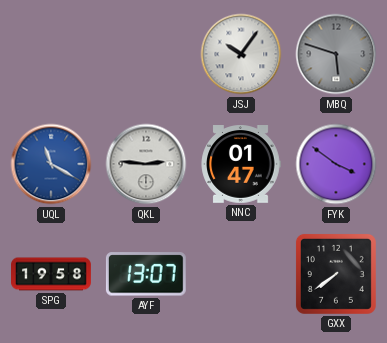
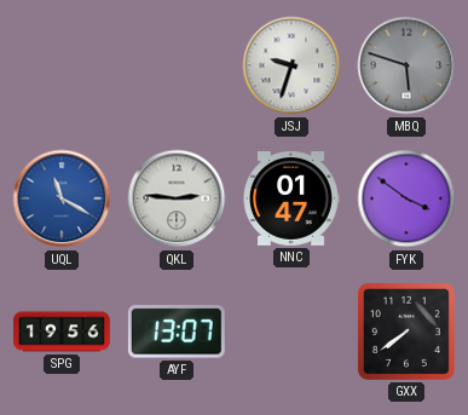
JSJ: 10:06 -> 9:33
SPG: 19:58 -> 19:56
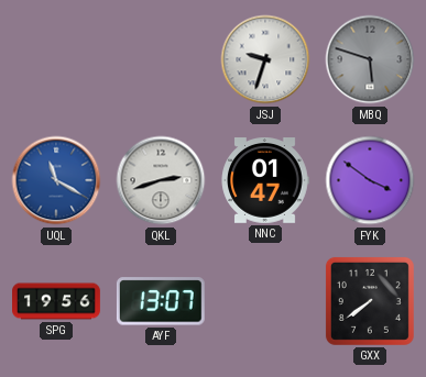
QKL: 2:46 -> 2:42
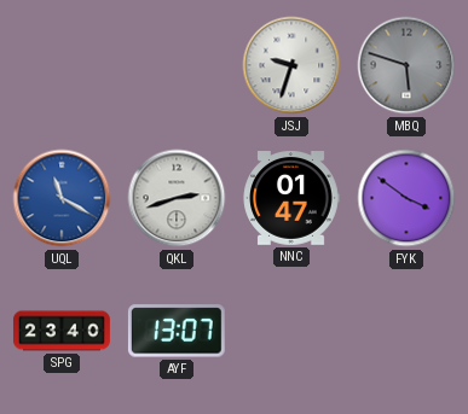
SPG: 19:56 -> 23:40
GXX: 7:39 -> none
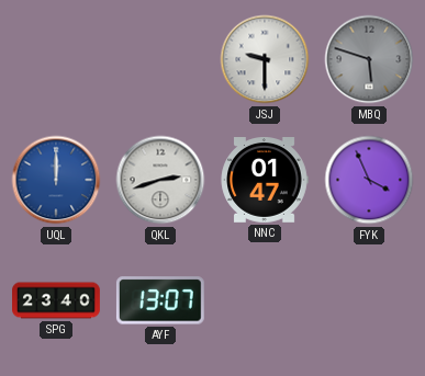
JSJ: 9:33 -> 9:30
UQL: 11:20 -> 12:00
FYK: 3:51 -> 3:56
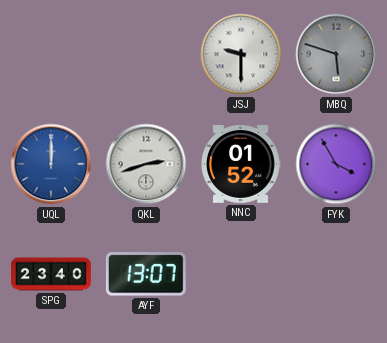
NNC: 01:47 -> 01:52
FYK: 3:56 -> 3:55
